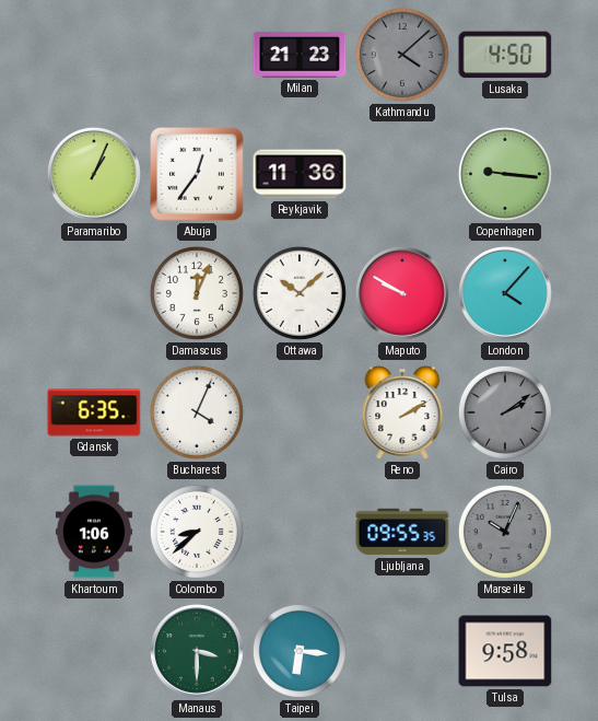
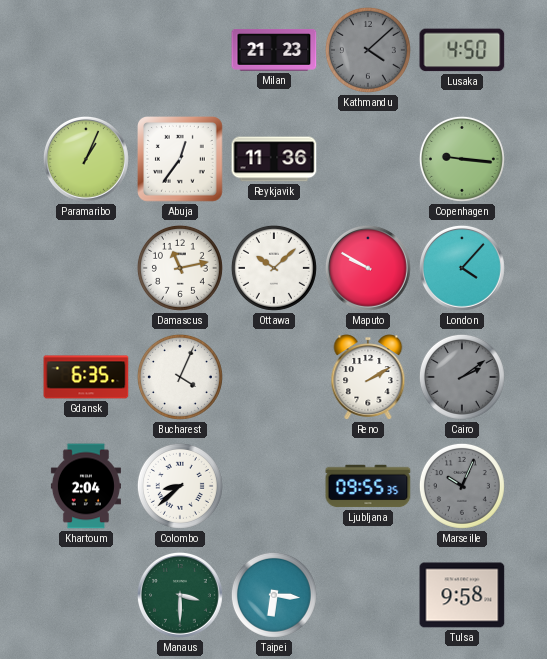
Damascus: 12:04 -> 11:13
Khartoum: 1:06 -> 2:04
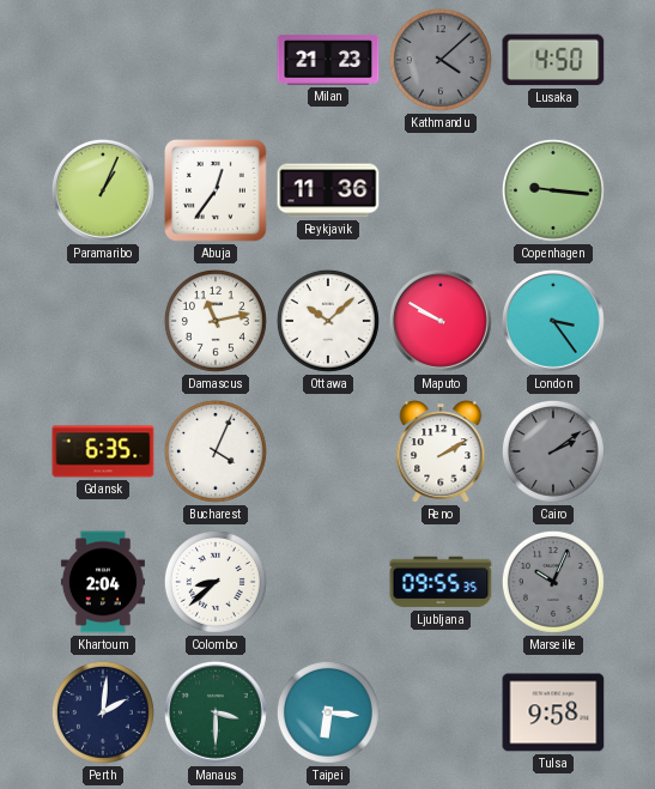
London: 4:07 -> 3:24
Perth: none -> 2:01
